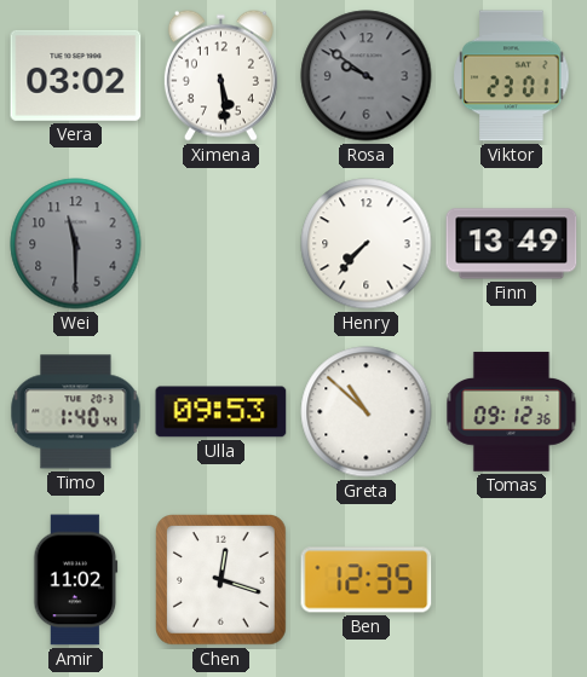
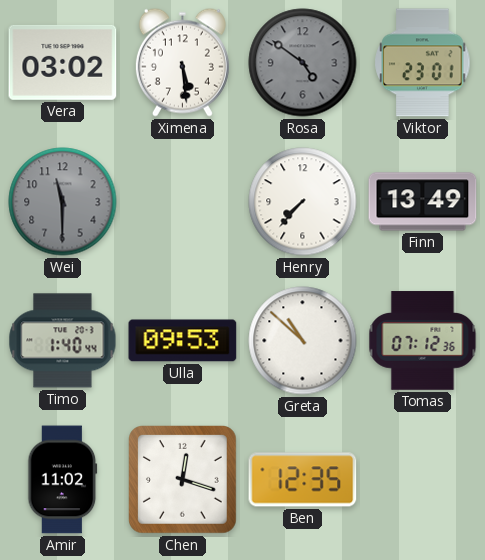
Rosa: 9:51 -> 4:51
Tomas: 09:12 -> 07:12
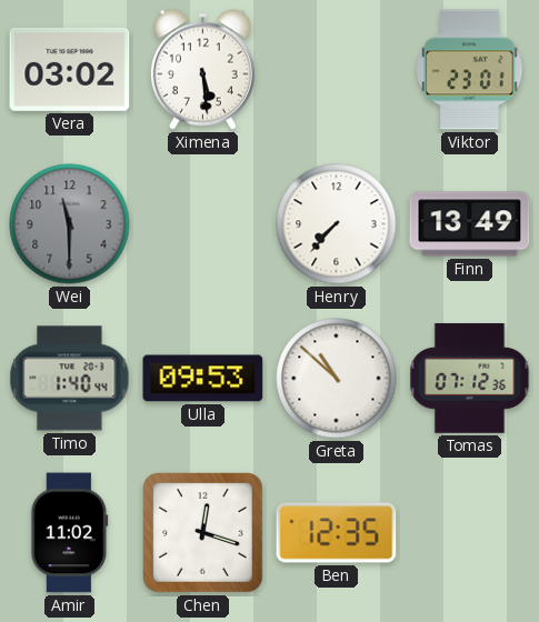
Rosa: 4:51 -> none
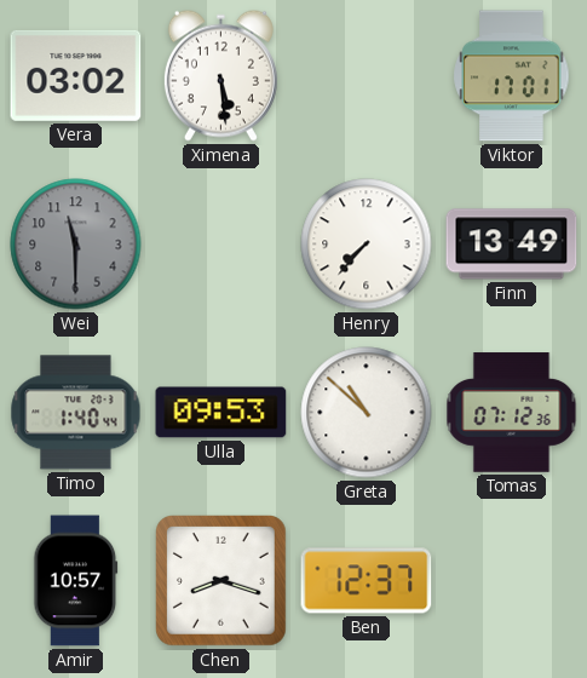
Viktor: 23:01 -> 17:01
Amir: 11:02 -> 10:57
Chen: 12:18 -> 8:18
Ben: 12:35 -> 12:37
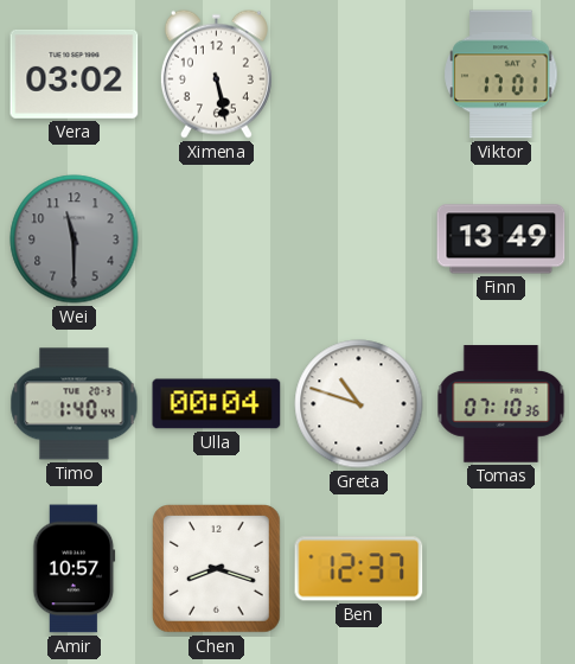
Ximena: 5:29 -> 5:28
Henry: 7:37 -> none
Ulla: 09:53 -> 00:04
Greta: 10:52 -> 10:48
Tomas: 07:12 -> 07:10
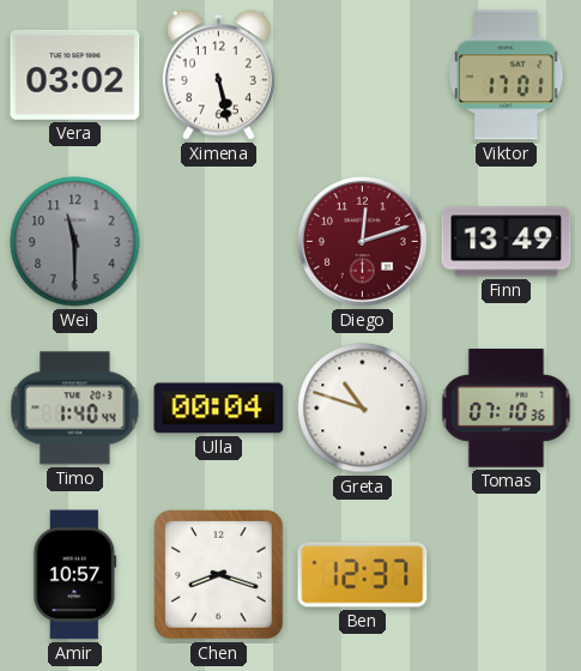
Diego: none -> 12:12
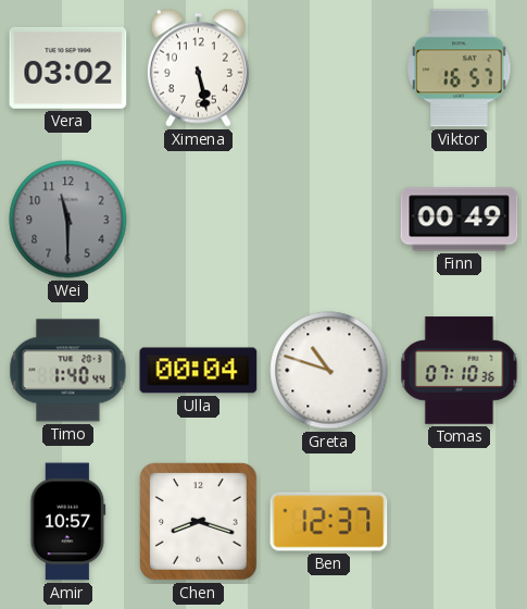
Viktor: 17:01 -> 16:57
Diego: 12:12 -> none
Finn: 13:49 -> 00:49
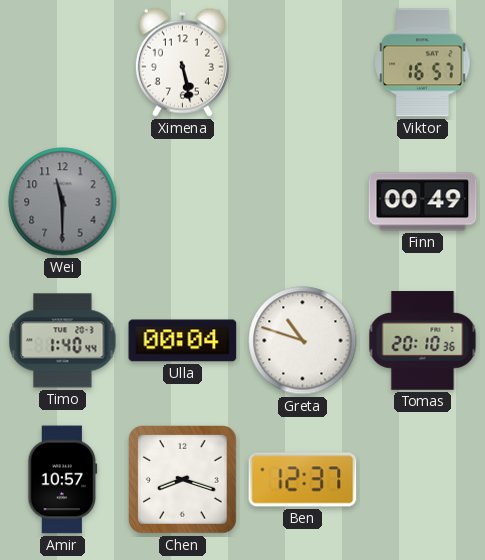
Vera: 03:02 -> none
Tomas: 07:10 -> 20:10
